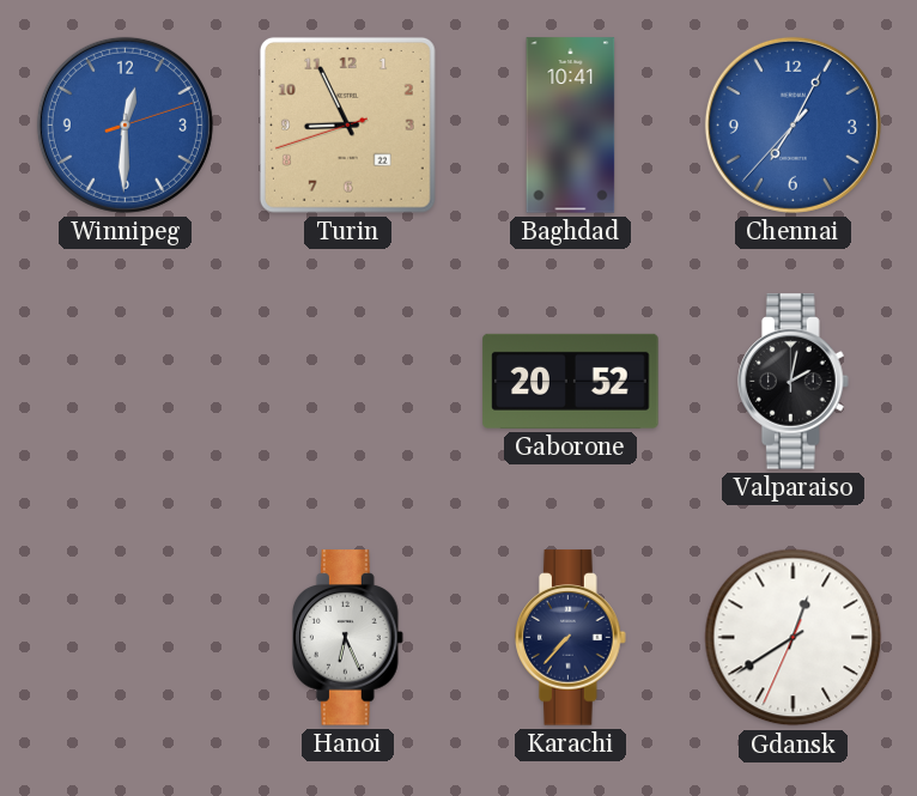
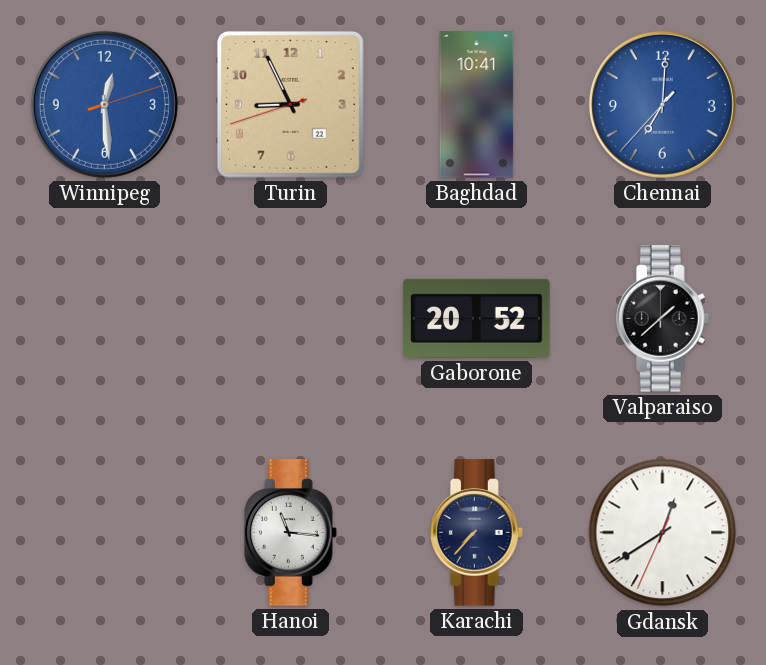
Winnipeg: 12:30 -> 12:29
Chennai: 7:04 -> 7:00
Valparaiso: 2:02 -> 1:38
Hanoi: 6:26 -> 11:16
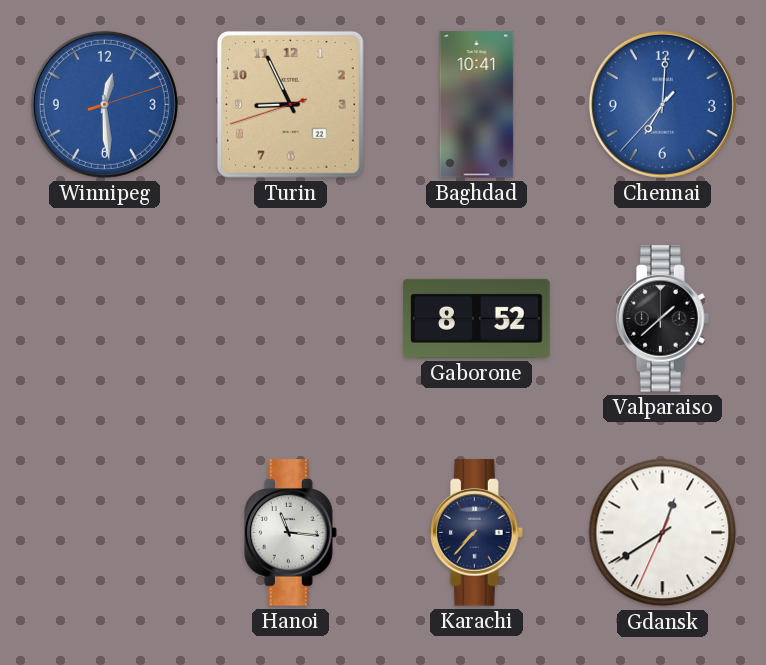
Gaborone: 20:52 -> 8:52
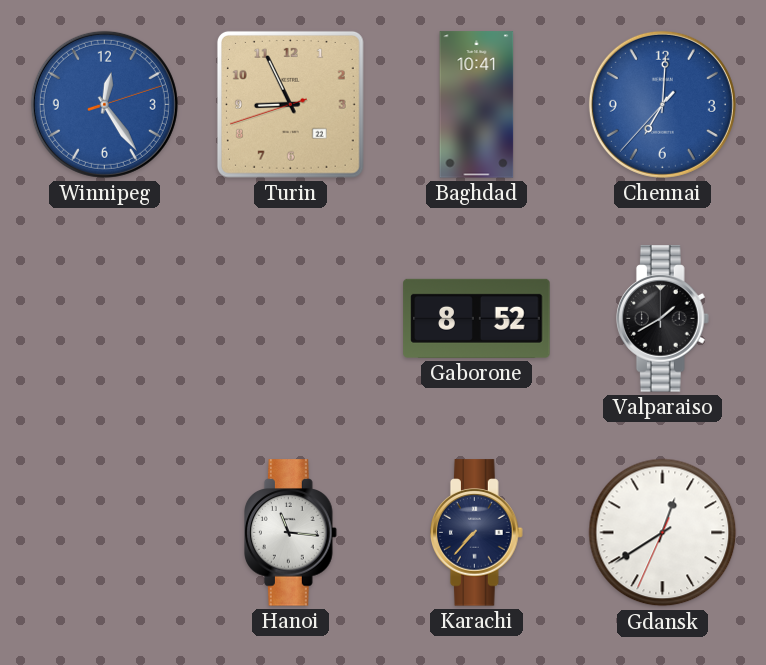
Winnipeg: 12:29 -> 12:24
Valparaiso: 1:38 -> 1:40
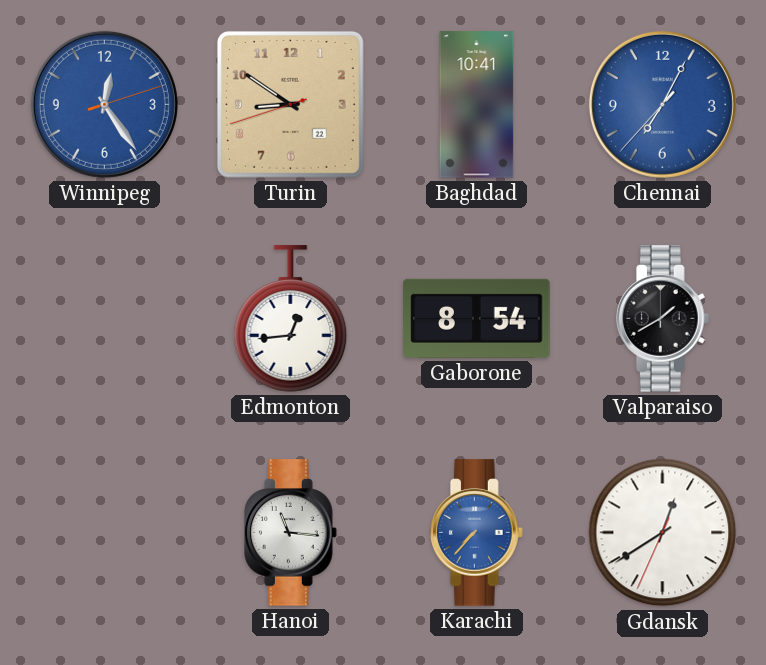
Turin: 8:55 -> 8:50
Chennai: 7:00 -> 7:04
Edmonton: none -> 12:44
Gaborone: 8:52 -> 8:54
Karachi dial: navy -> blue
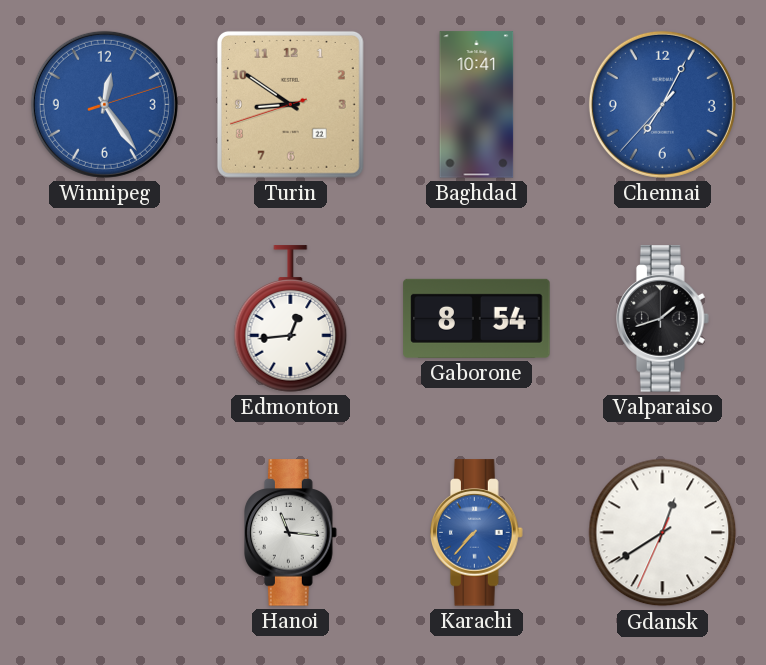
Valparaiso: 1:40 -> 1:42
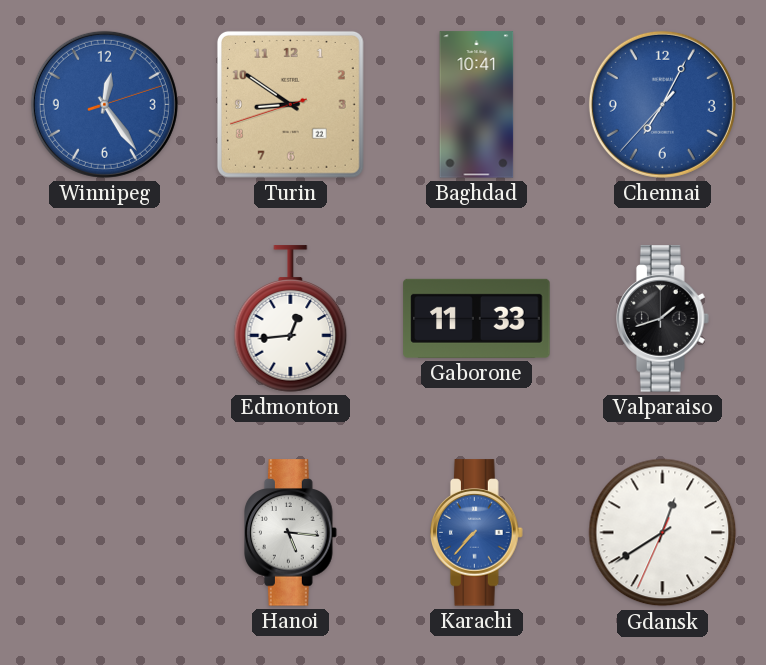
Gaborone: 8:54 -> 11:33
Hanoi: 11:16 -> 5:16
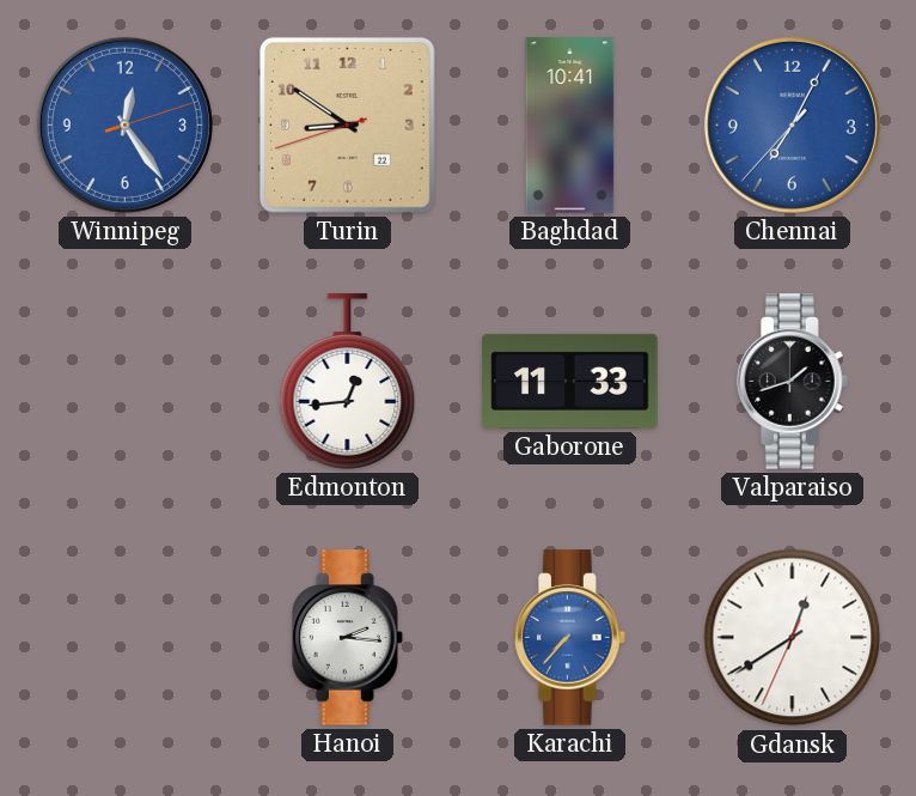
Hanoi: 5:16 -> 2:16
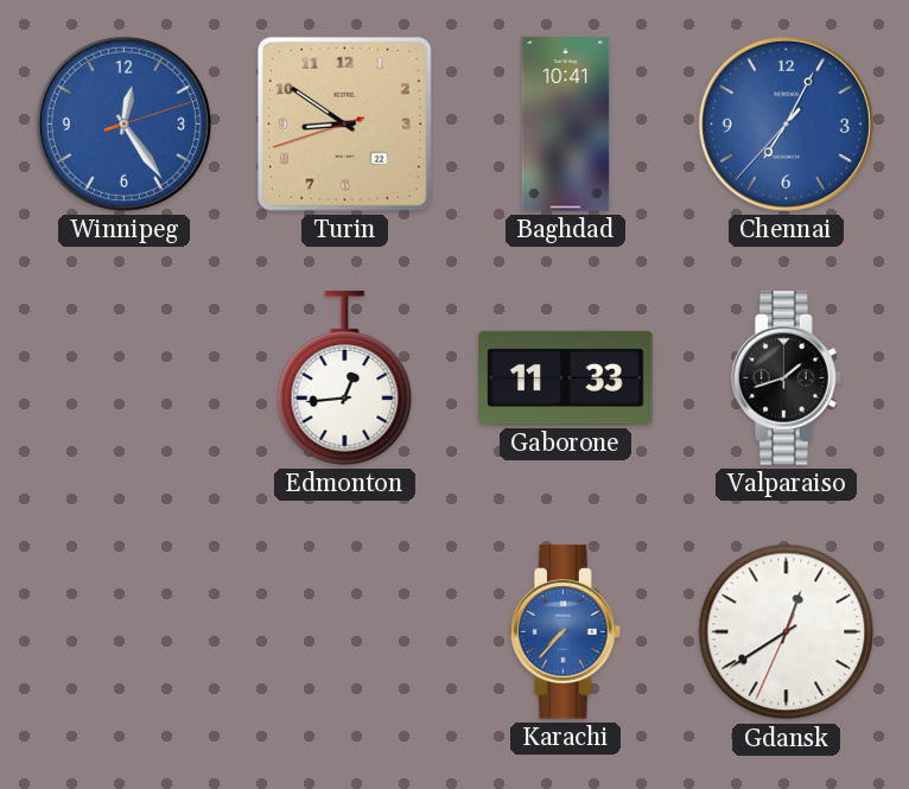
Hanoi: 2:16 -> none
